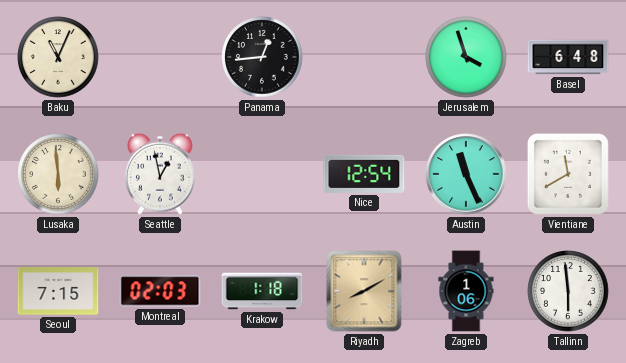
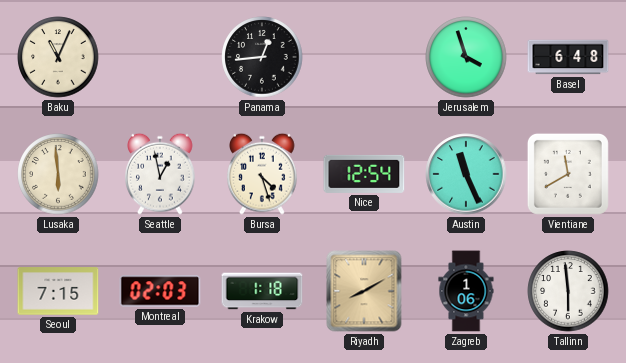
Bursa: none -> 4:27
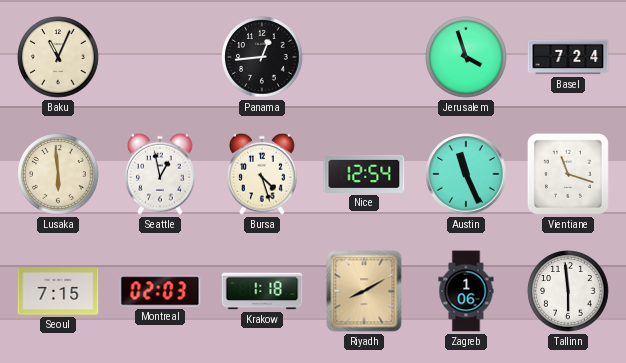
Basel: 6:48 -> 7:24
Vientiane: 11:40 -> 11:18
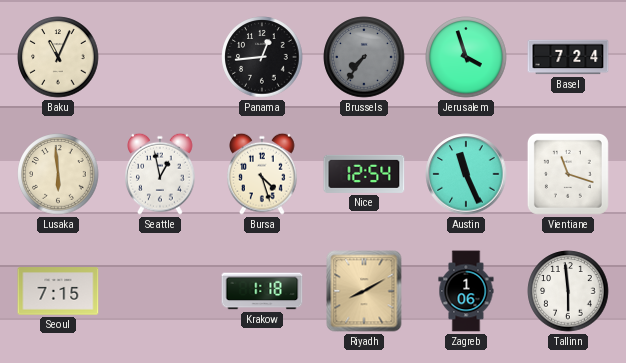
Brussels: none -> 7:36
Montreal: 02:03 -> none
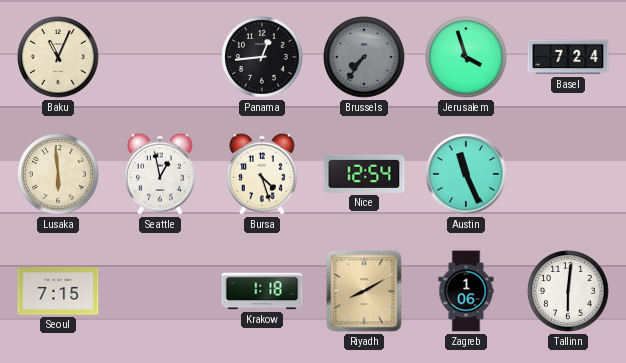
Vientiane: 11:18 -> none
Tallinn: 5:59 -> 6:01
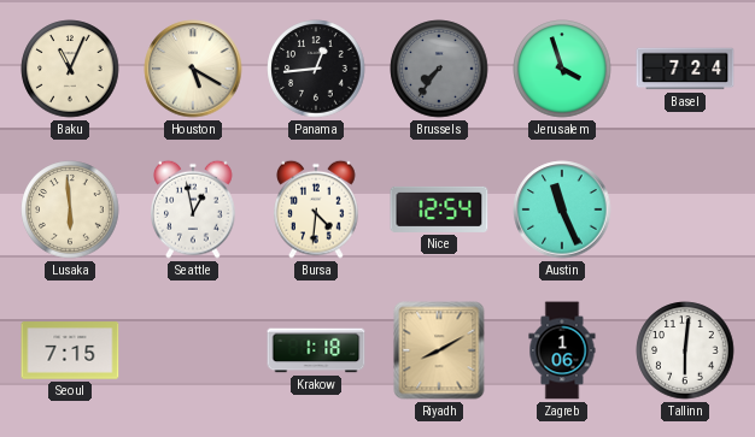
Houston: none -> 5:20
Bursa: 4:27 -> 4:31
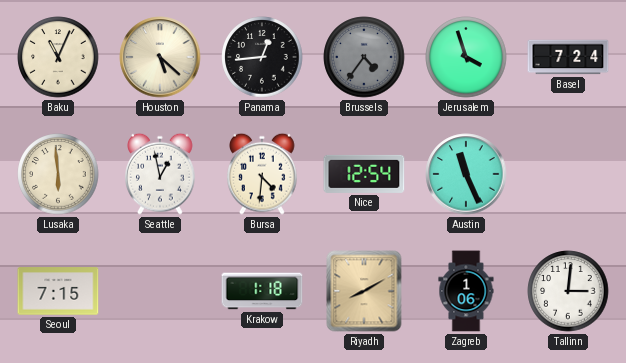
Houston: 5:20 -> 5:22
Brussels: 7:36 -> 4:36
Tallinn: 6:01 -> 3:01
